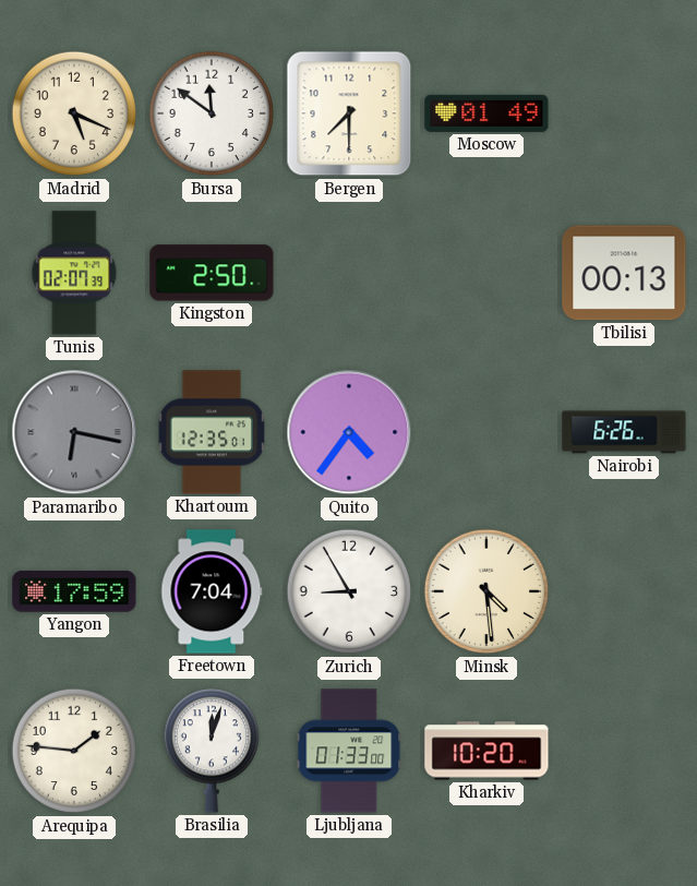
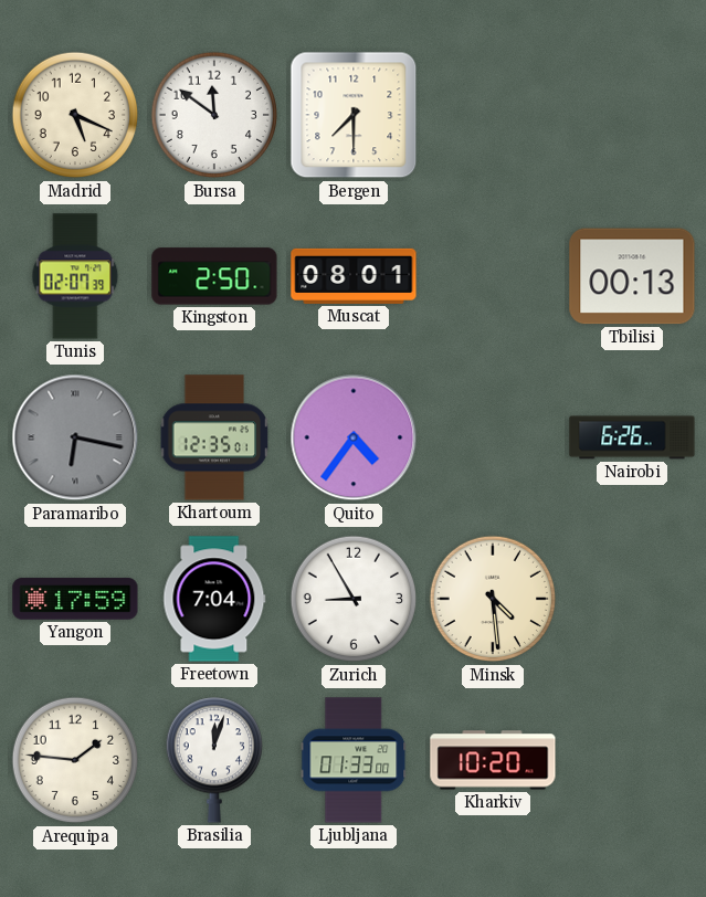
Moscow: 01:49 -> none
Muscat: none -> 08:01
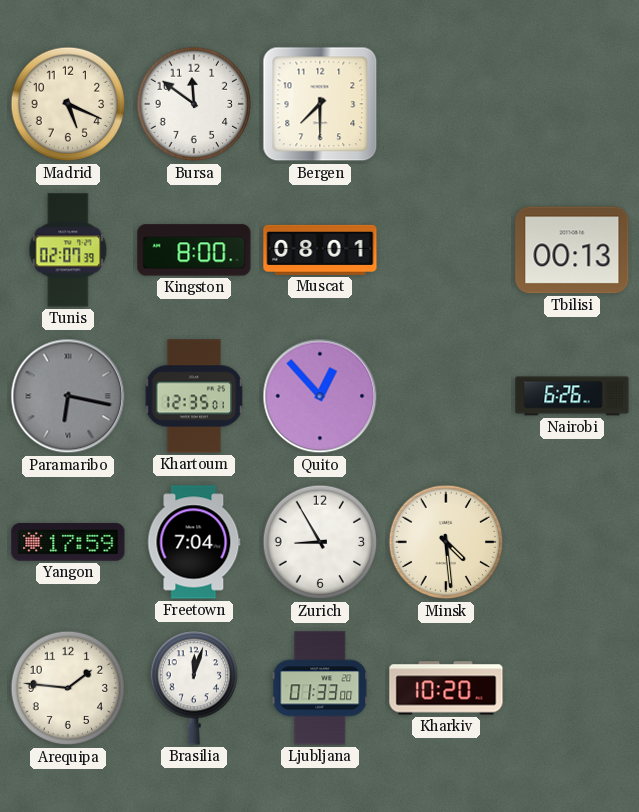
Kingston: 2:50 -> 8:00
Quito: 4:36 -> 12:53
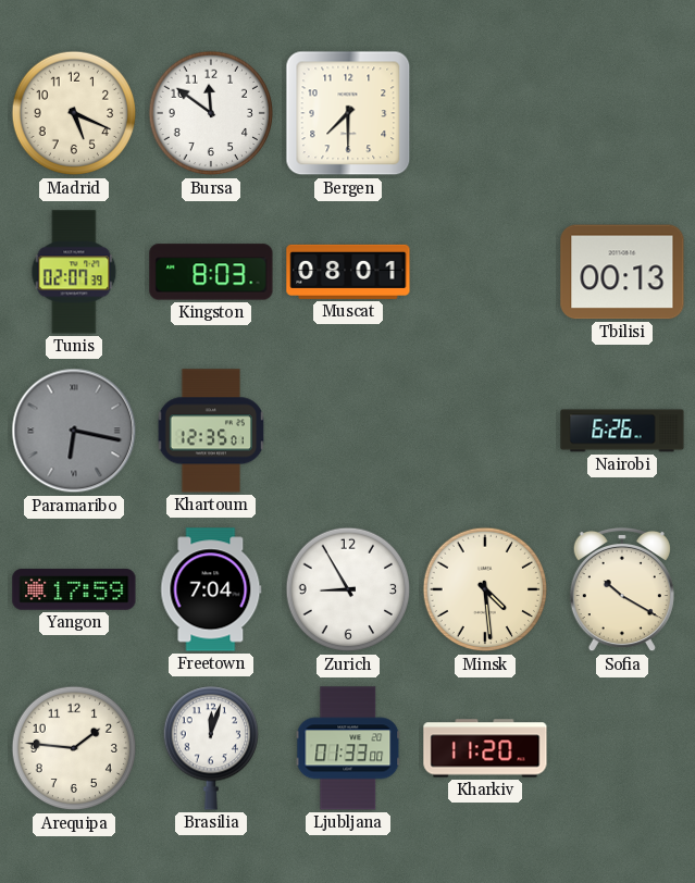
Kingston: 8:00 -> 8:03
Quito: 12:53 -> none
Sofia: none -> 10:20
Kharkiv: 10:20 -> 11:20
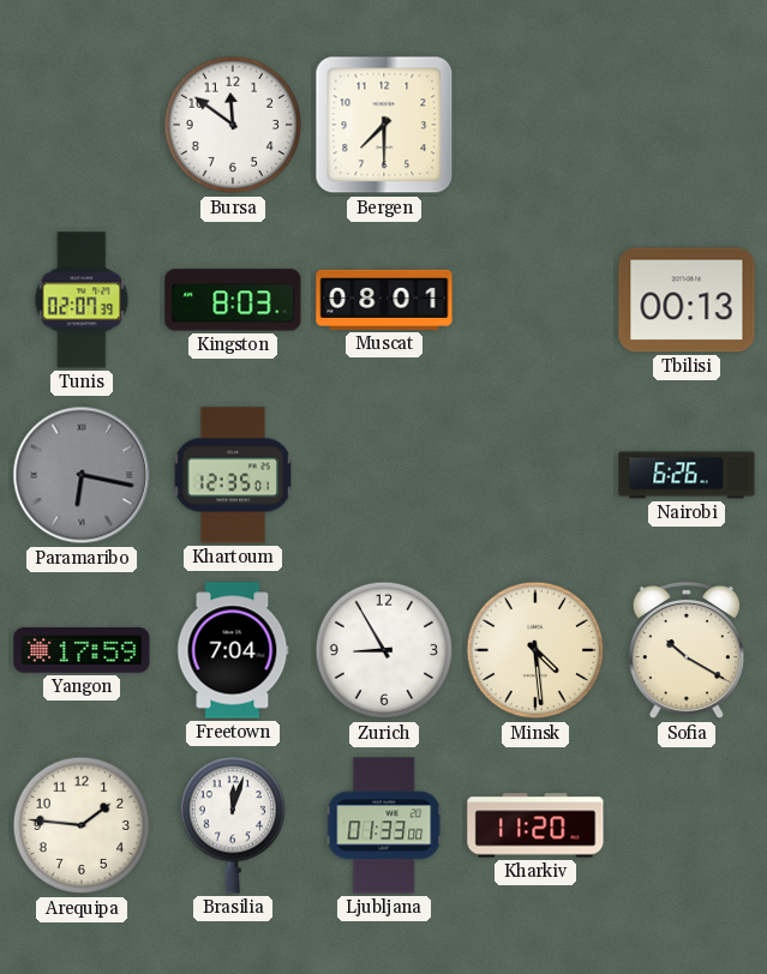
Madrid: 5:19 -> none
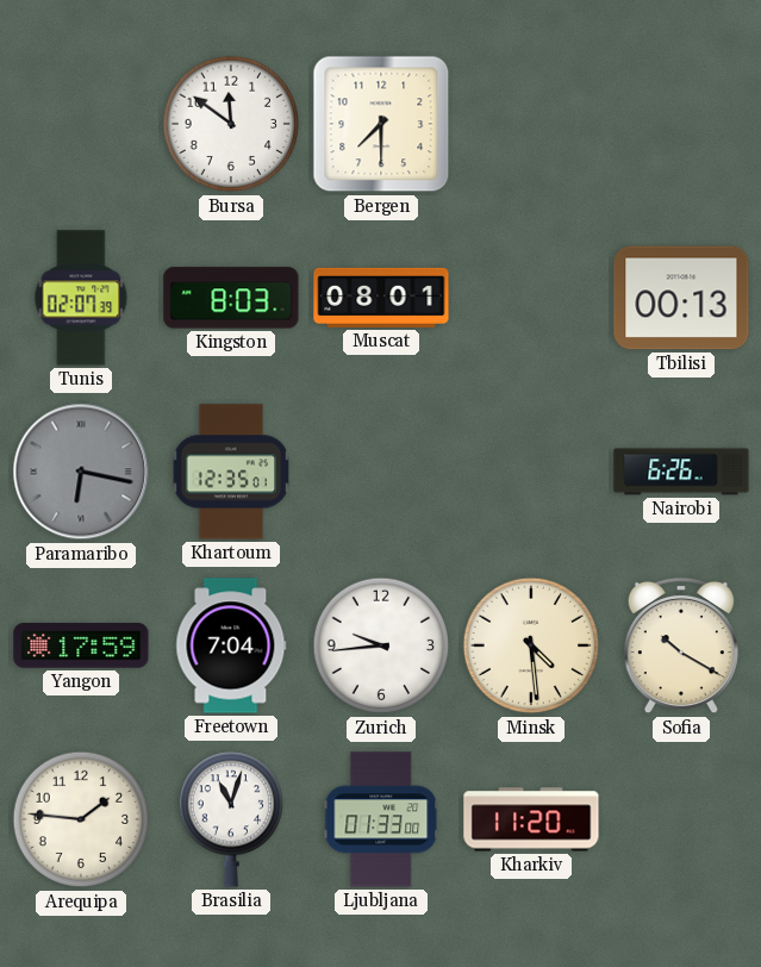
Zurich: 8:55 -> 9:44
Brasilia: 12:03 -> 11:03
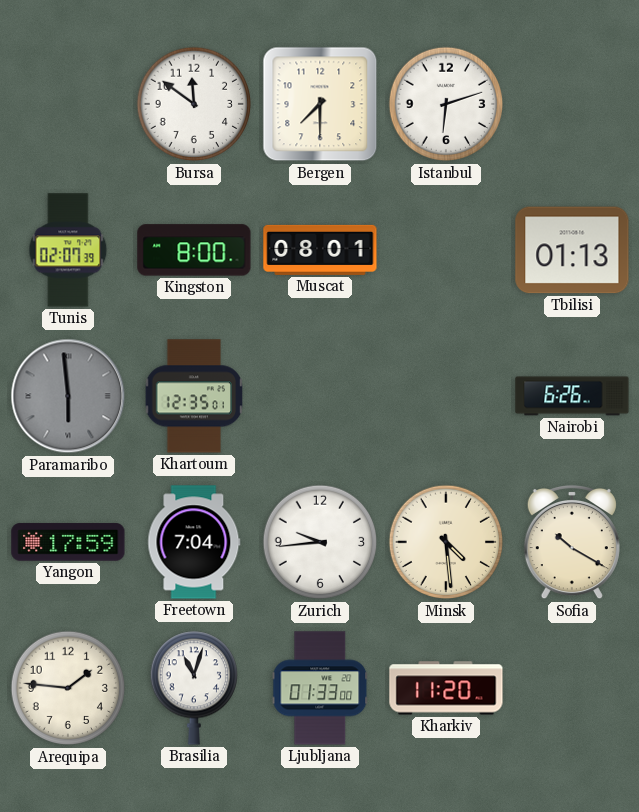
Istanbul: none -> 6:12
Kingston: 8:03 -> 8:00
Tbilisi: 00:13 -> 01:13
Paramaribo: 6:17 -> 5:59
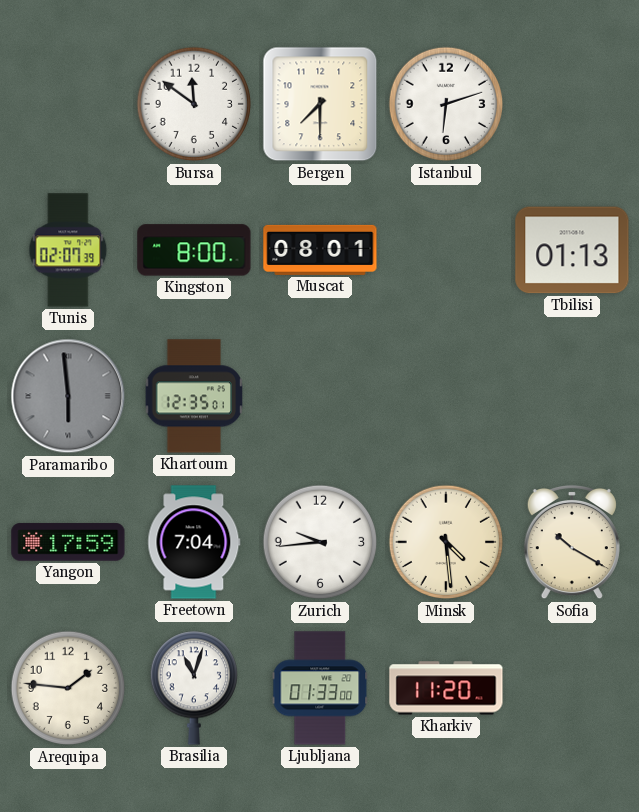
Nairobi: 6:26 -> none
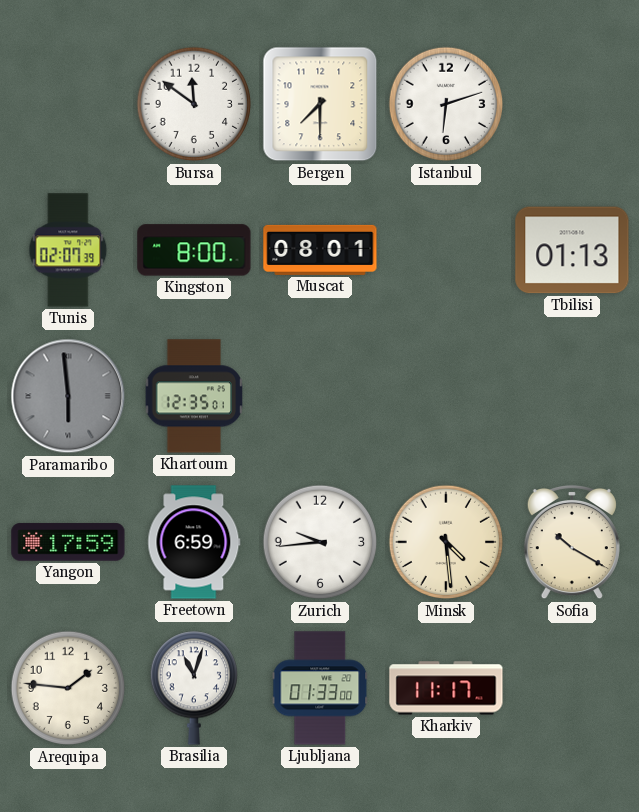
Freetown: 7:04 -> 6:59
Kharkiv: 11:20 -> 11:17
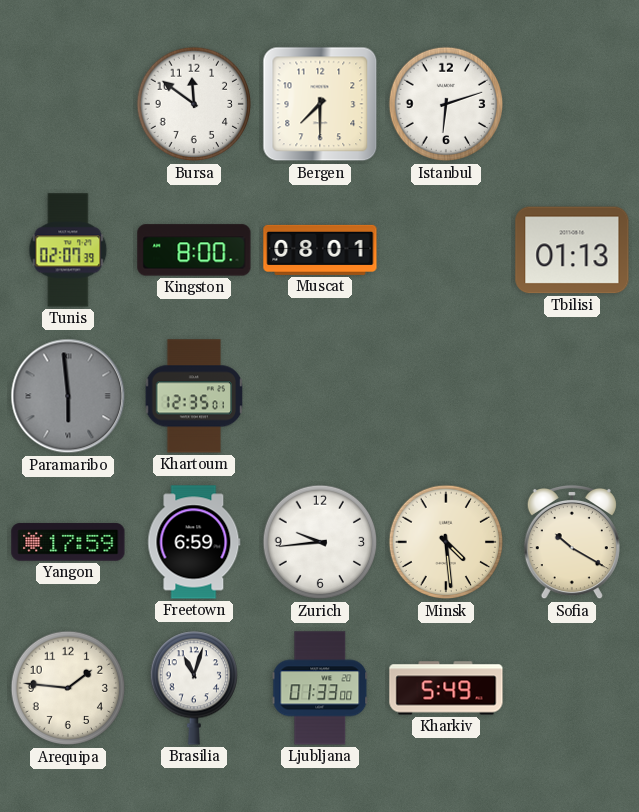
Kharkiv: 11:17 -> 5:49
